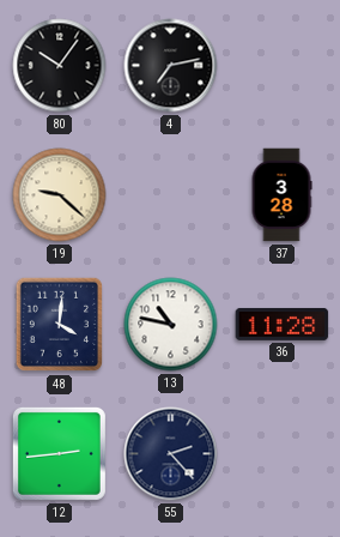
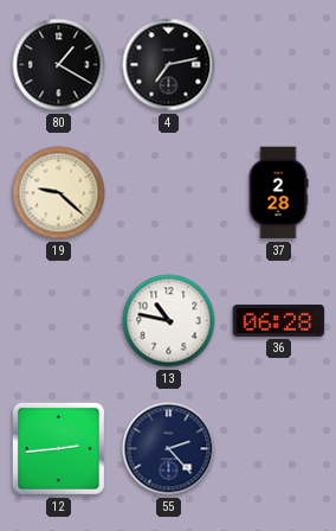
80: 10:06 -> 1:20
37: 3:28 -> 2:28
48: 4:01 -> none
36: 11:28 -> 06:28
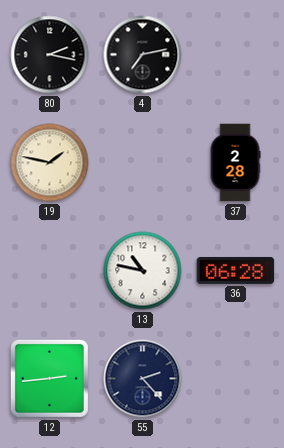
80: 1:20 -> 2:17
19: 9:22 -> 1:47
